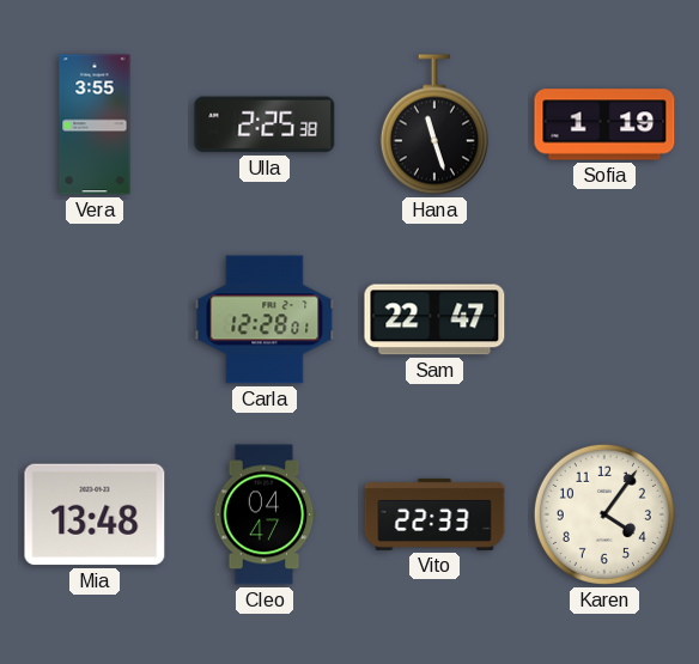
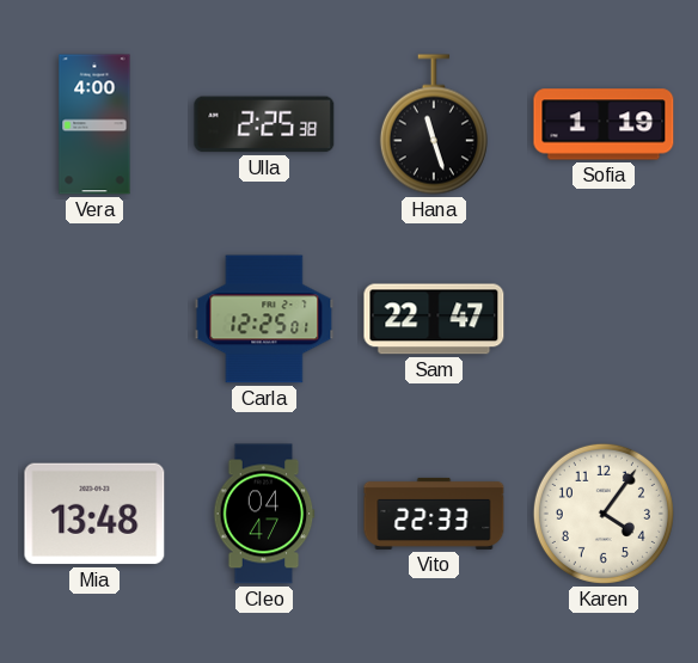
Vera: 3:55 -> 4:00
Carla: 12:28 -> 12:25
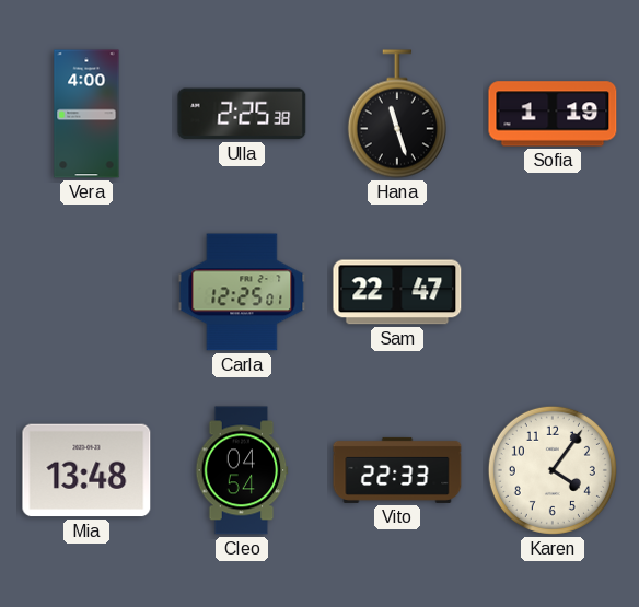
Cleo: 04:47 -> 04:54
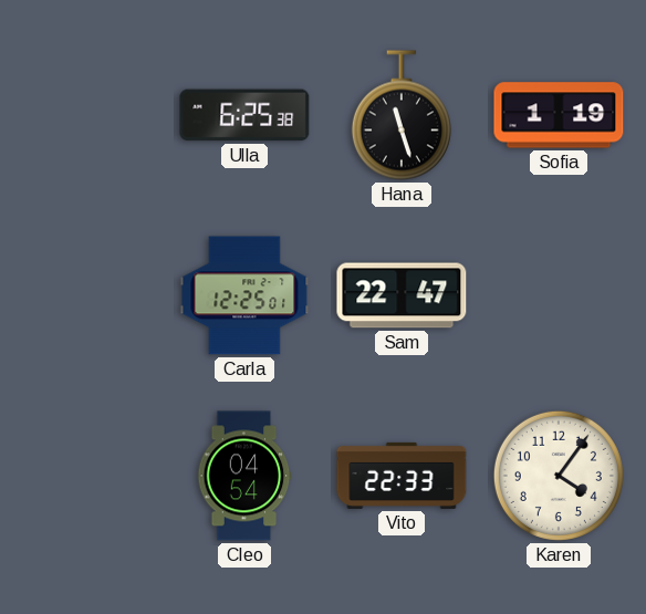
Vera: 4:00 -> none
Ulla: 2:25 -> 6:25
Mia: 13:48 -> none
